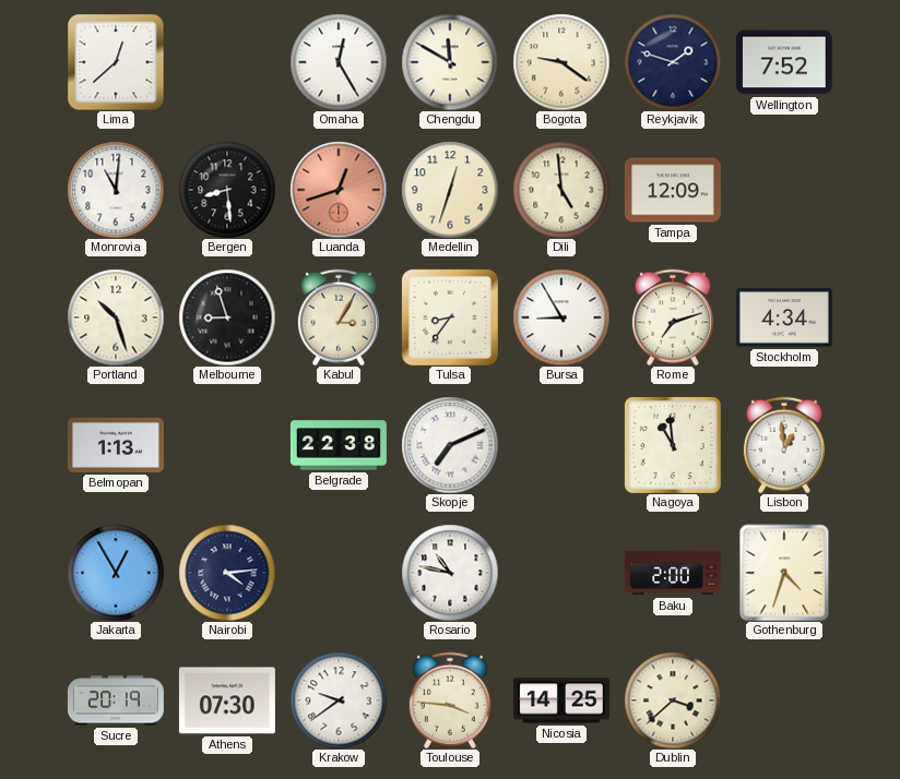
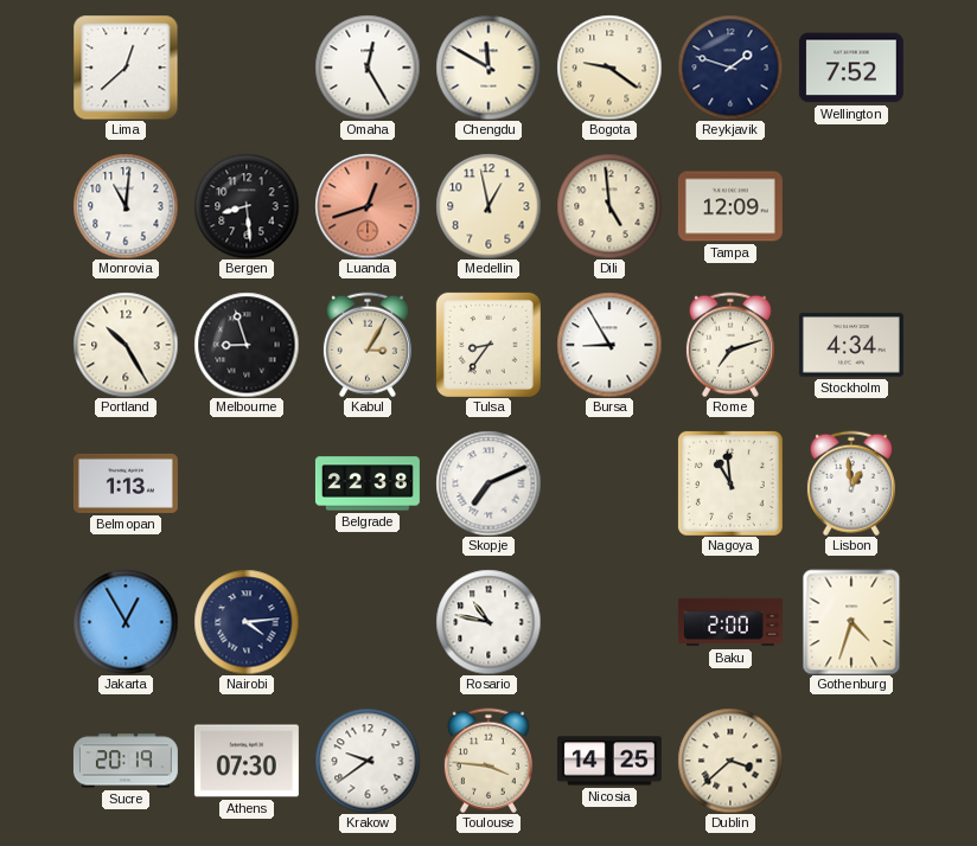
Medellin: 12:33 -> 12:58
Portland: 10:27 -> 10:25
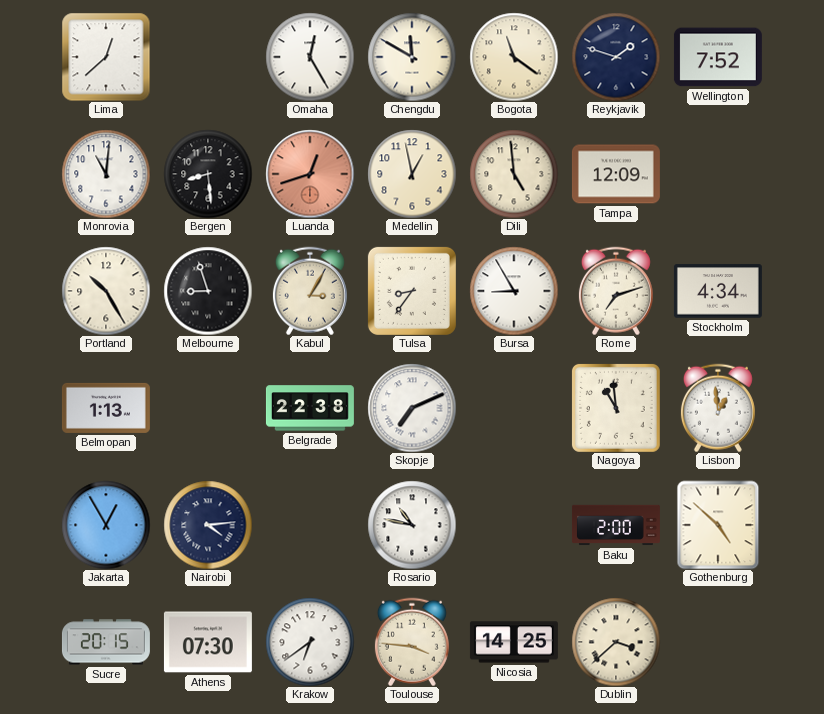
Bogota: 9:21 -> 11:21
Gothenburg: 4:33 -> 4:52
Sucre: 20:19 -> 20:15
Krakow: 9:39 -> 6:39
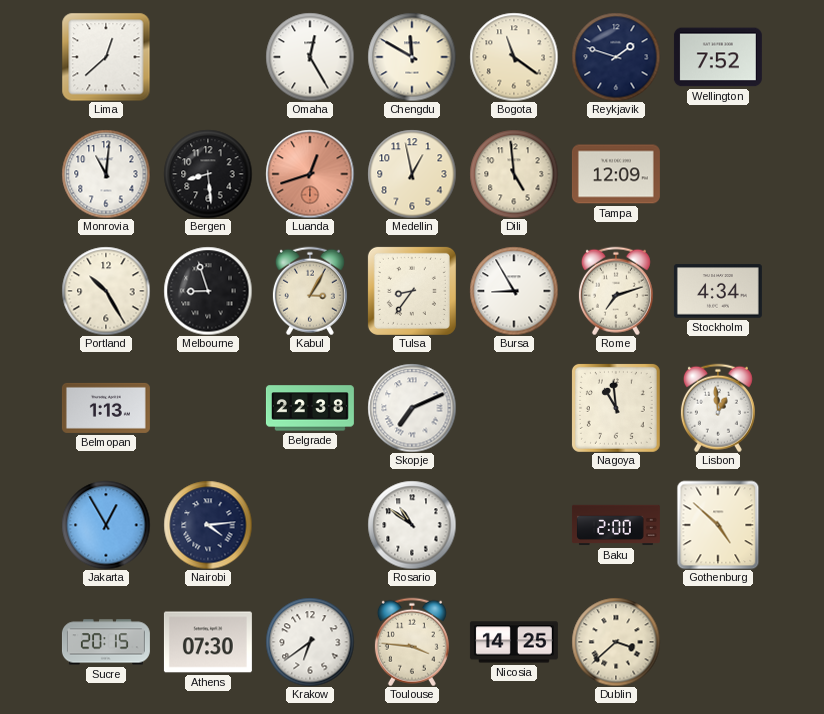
Rosario: 10:47 -> 10:51
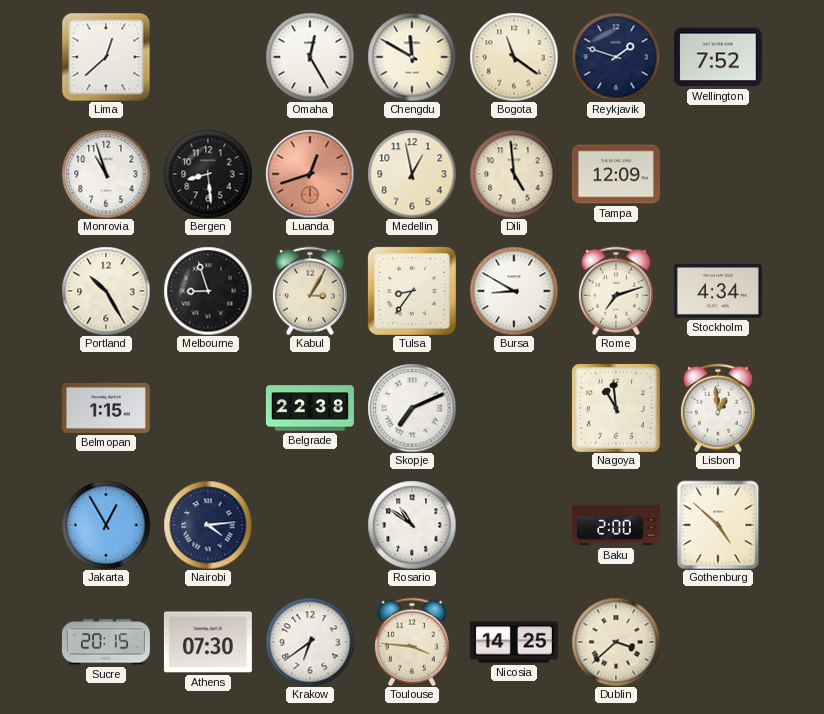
Monrovia: 11:01 -> 10:57
Bursa: 8:55 -> 8:50
Belmopan: 1:13 -> 1:15
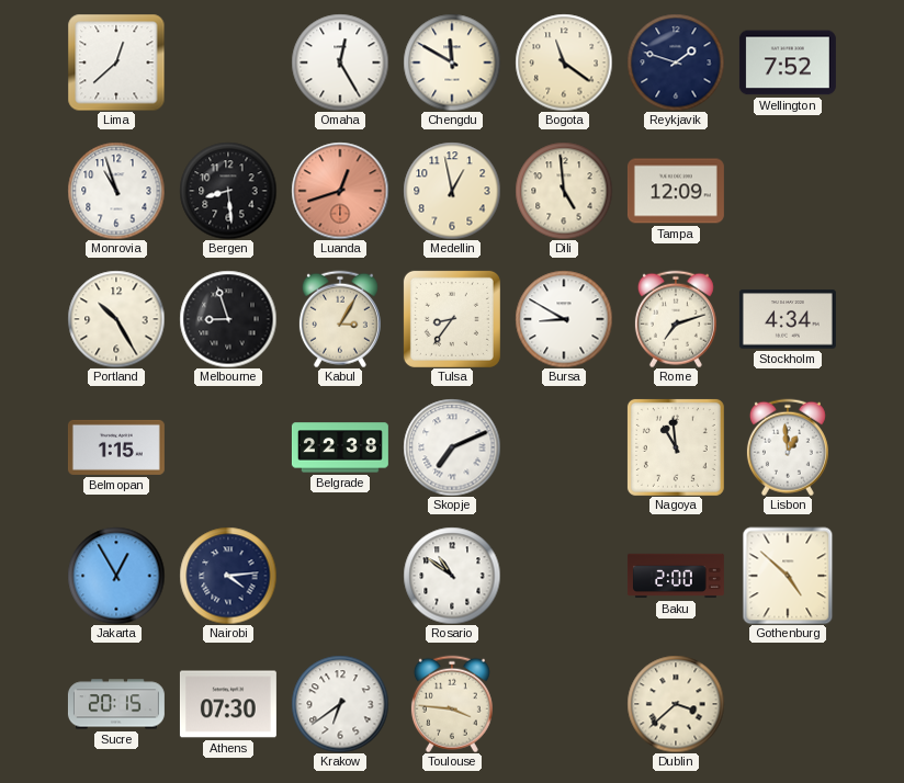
Nicosia: 14:25 -> none
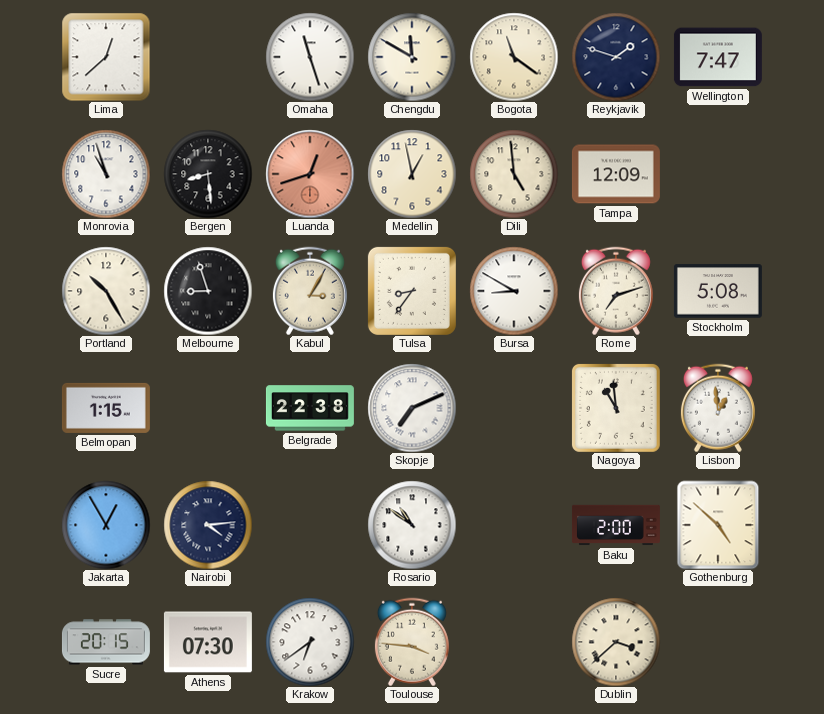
Omaha: 12:25 -> 11:27
Wellington: 7:52 -> 7:47
Stockholm: 4:34 -> 5:08
